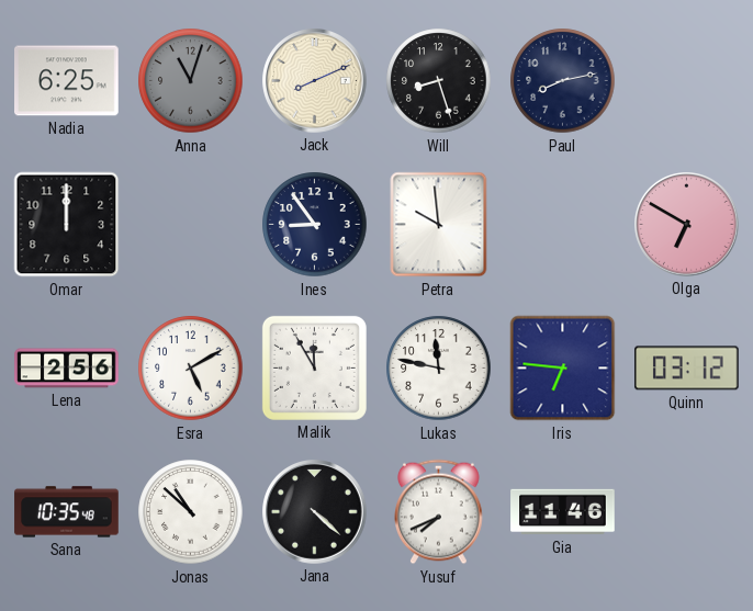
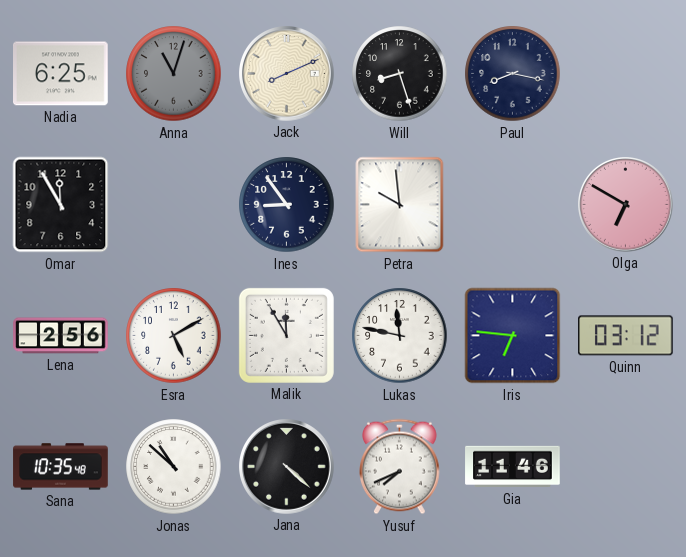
Paul: 8:13 -> 8:17
Omar: 12:00 -> 11:55
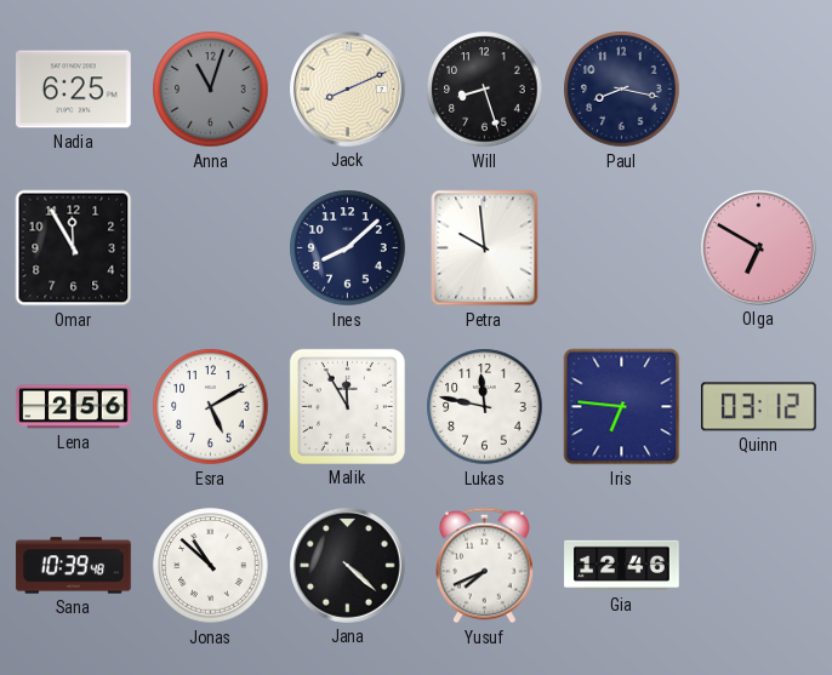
Ines: 8:54 -> 8:08
Sana: 10:35 -> 10:39
Gia: 11:46 -> 12:46
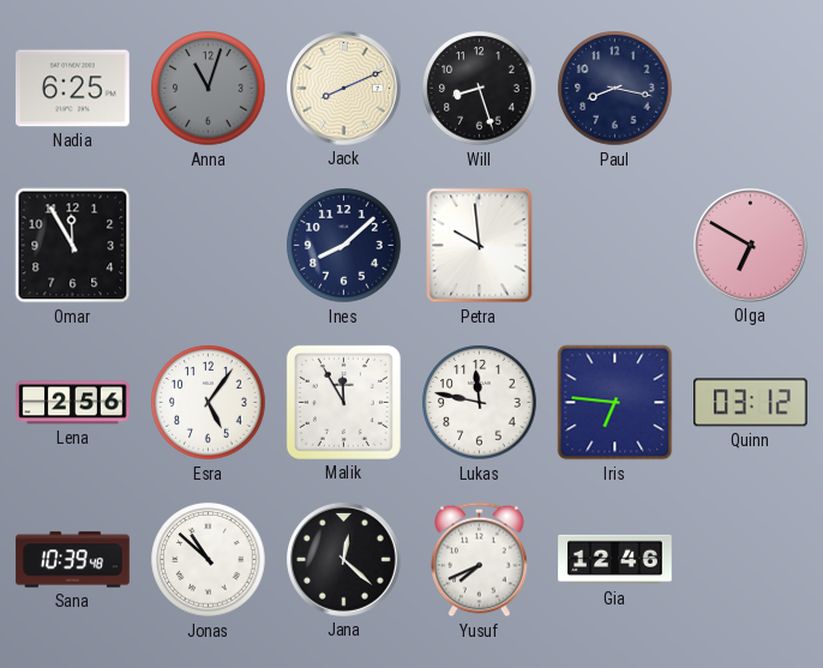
Esra: 5:10 -> 5:06
Jana: 4:22 -> 12:22
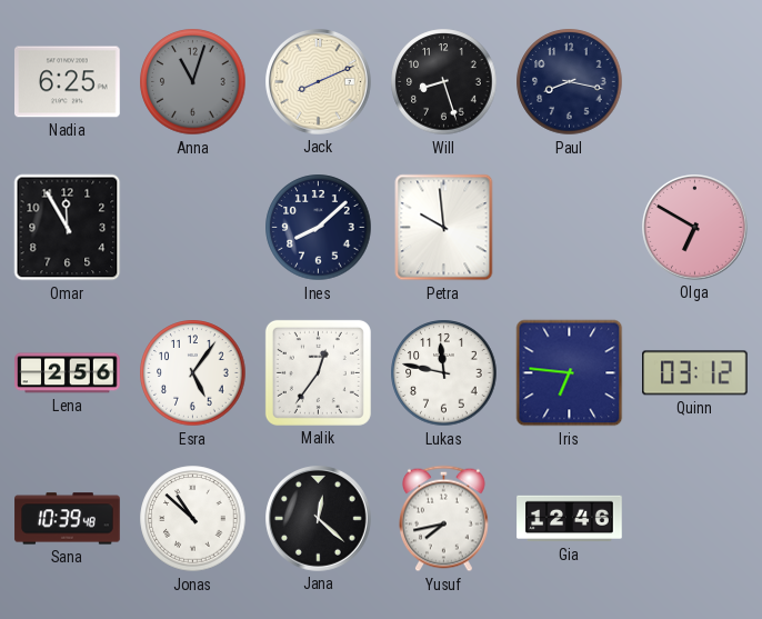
Malik: 11:55 -> 12:36
Yusuf: 7:41 -> 7:43
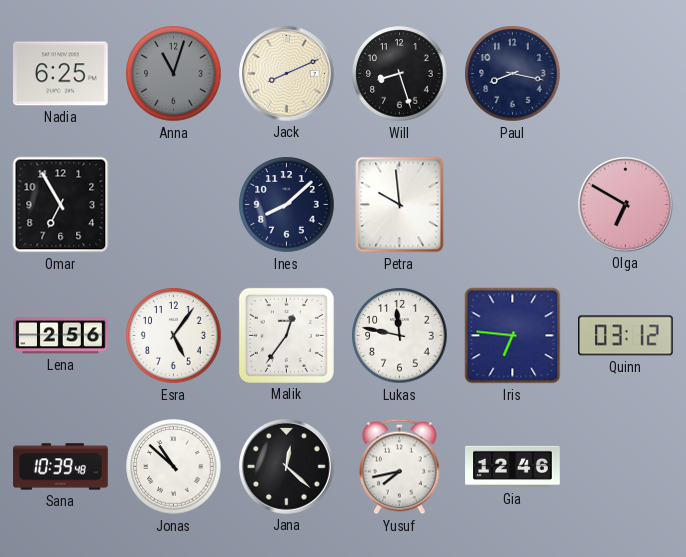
Omar: 11:55 -> 6:55
